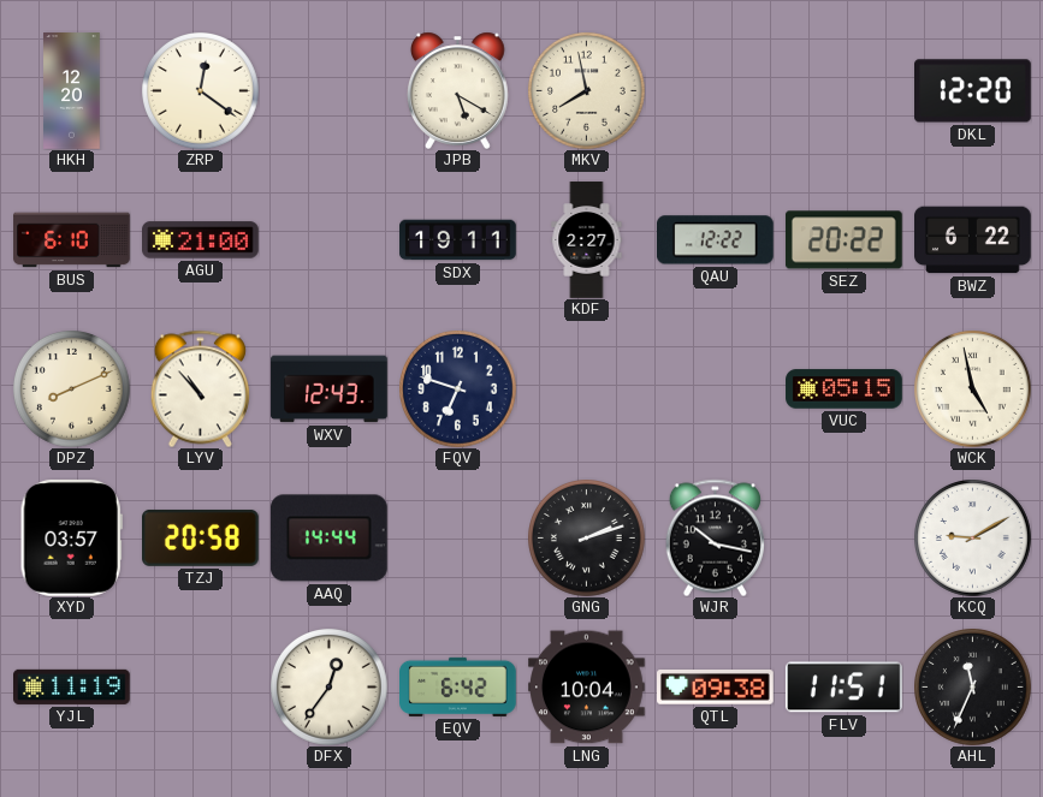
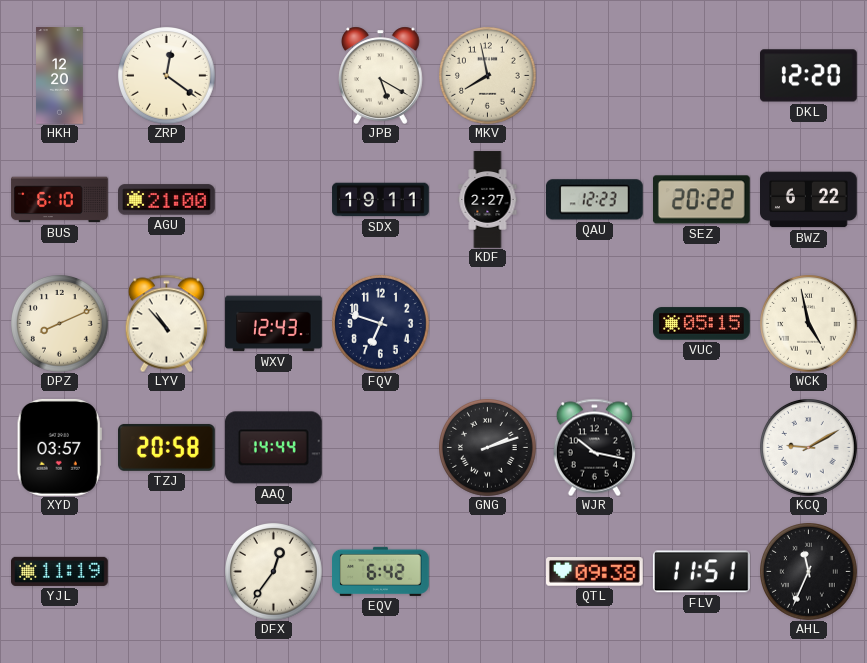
QAU: 12:22 -> 12:23
LNG: 10:04 -> none
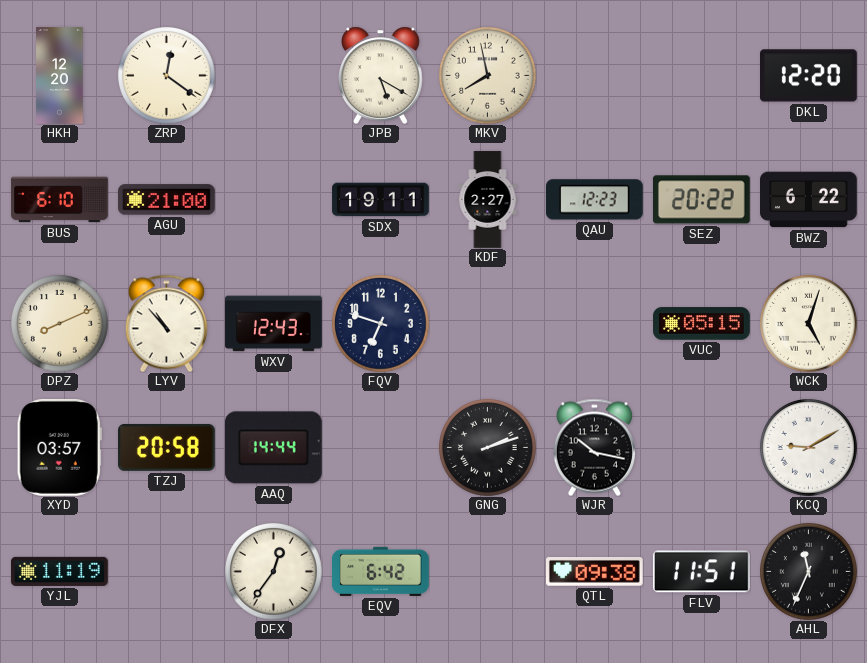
WCK: 4:58 -> 5:03
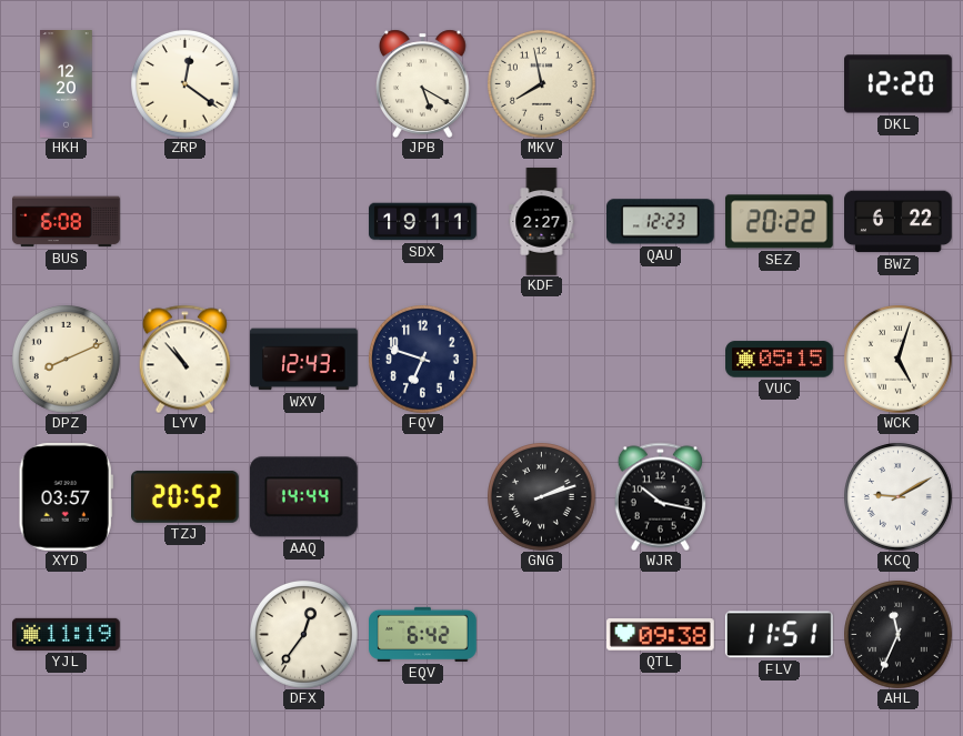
BUS: 6:10 -> 6:08
AGU: 21:00 -> none
TZJ: 20:58 -> 20:52
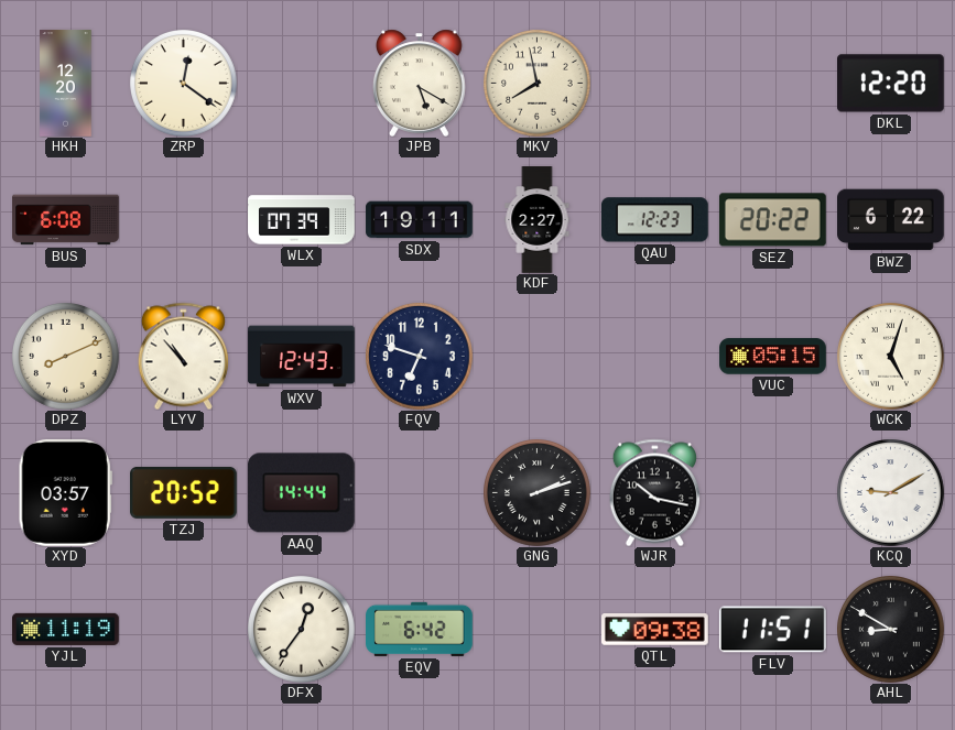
WLX: none -> 07:39
AHL: 11:34 -> 8:50
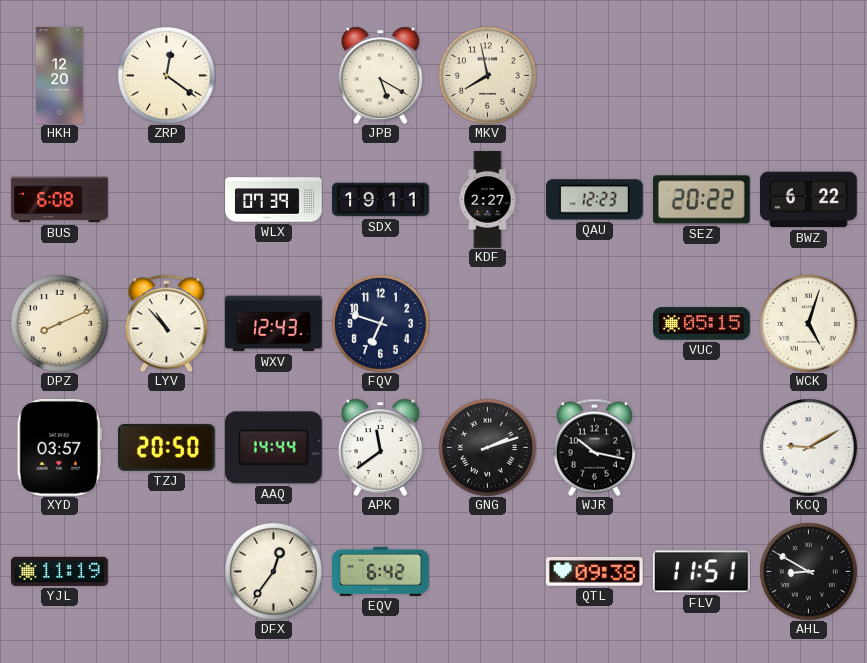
DKL: 12:20 -> none
TZJ: 20:52 -> 20:50
APK: none -> 11:39
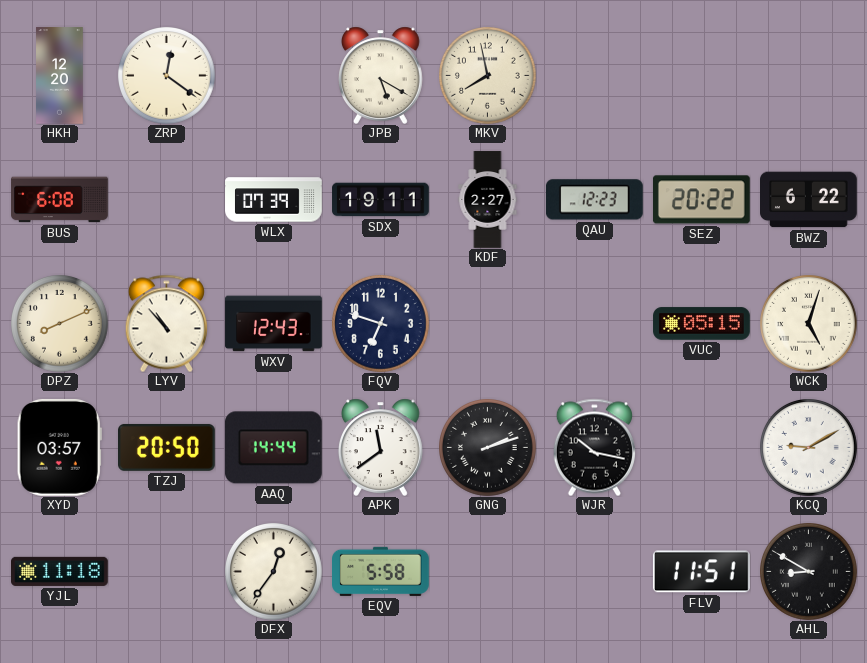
YJL: 11:19 -> 11:18
EQV: 6:42 -> 5:58
QTL: 09:38 -> none
